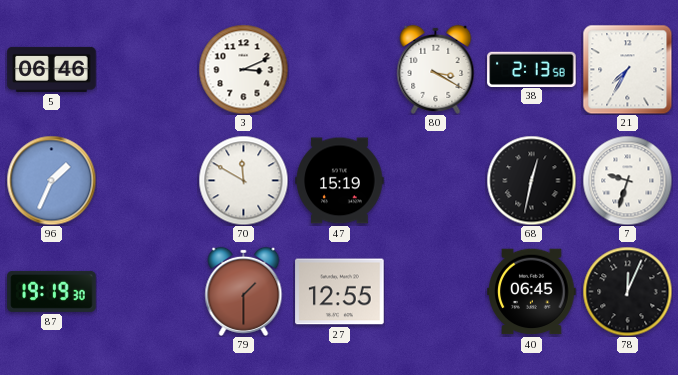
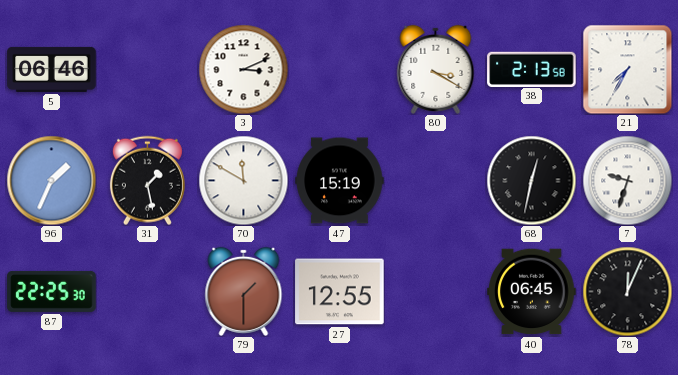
31: none -> 1:28
87: 19:19 -> 22:25
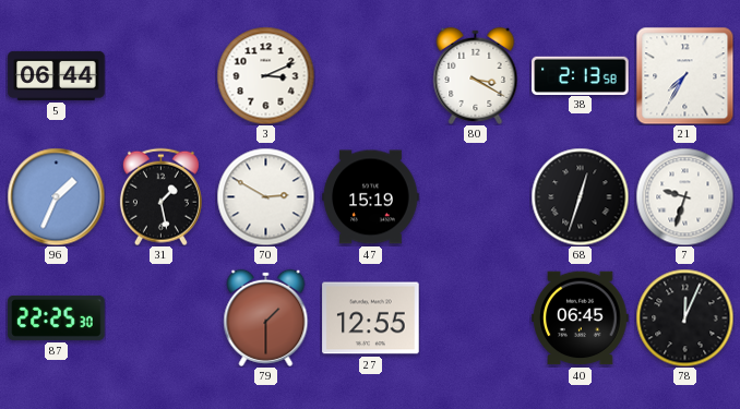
5: 06:46 -> 06:44
70: 11:50 -> 2:50
68: 12:32 -> 12:33
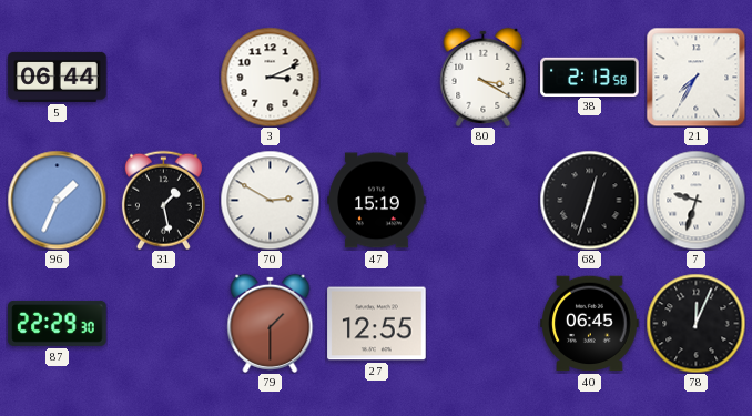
87: 22:25 -> 22:29
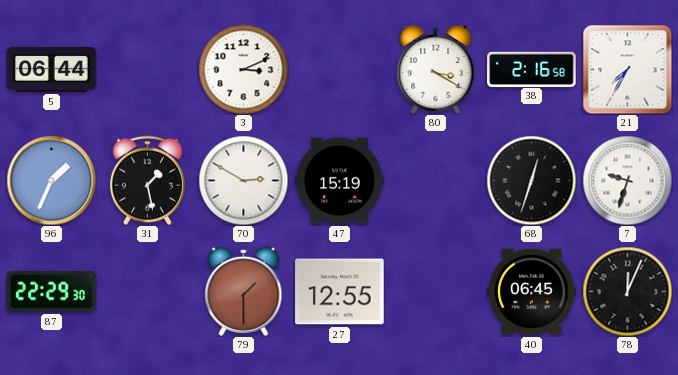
38: 2:13 -> 2:16
